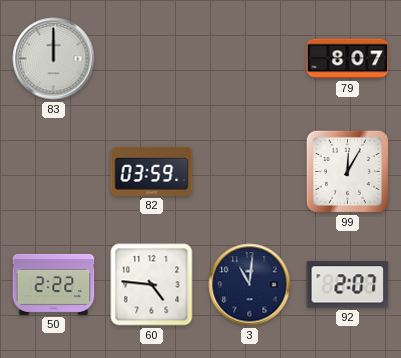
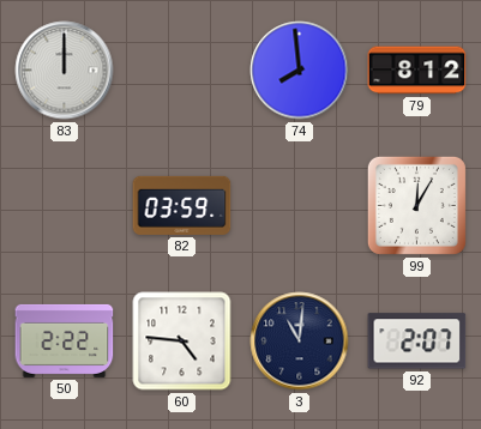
74: none -> 7:59
79: 8:07 -> 8:12
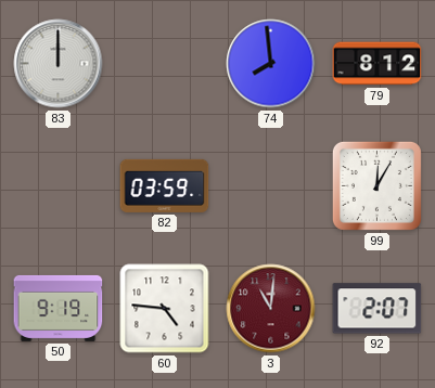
50: 2:22 -> 9:19
3 dial: navy -> burgundy
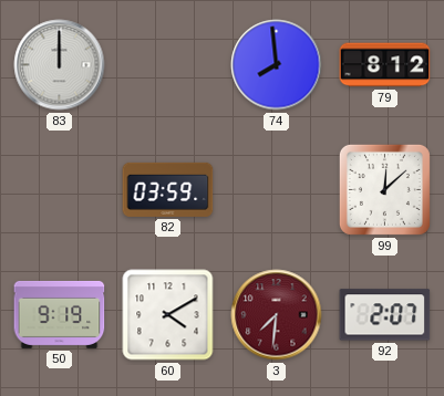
99: 12:05 -> 12:08
60: 4:46 -> 4:10
3: 11:01 -> 7:31
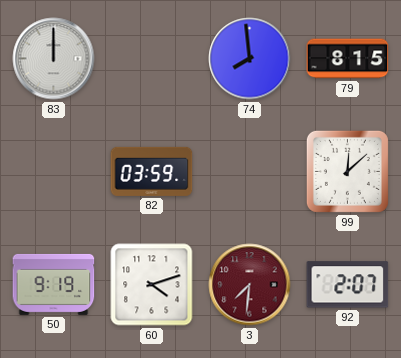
79: 8:12 -> 8:15
60: 4:10 -> 4:12
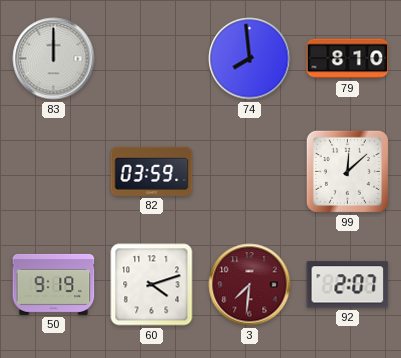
79: 8:15 -> 8:10
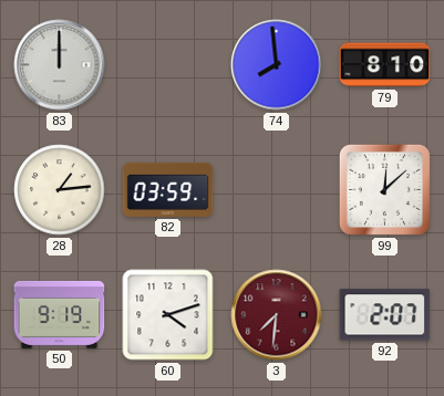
28: none -> 1:14
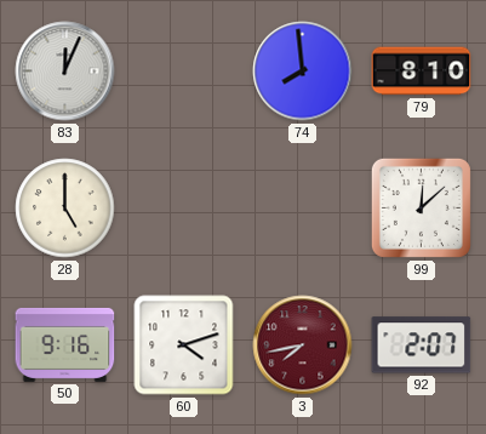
83: 12:00 -> 12:04
28: 1:14 -> 5:00
82: 03:59 -> none
50: 9:19 -> 9:16
3: 7:31 -> 7:43
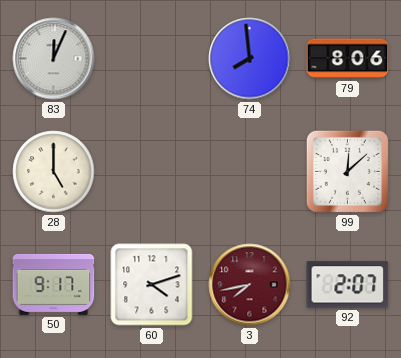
79: 8:10 -> 8:06
50: 9:16 -> 9:17
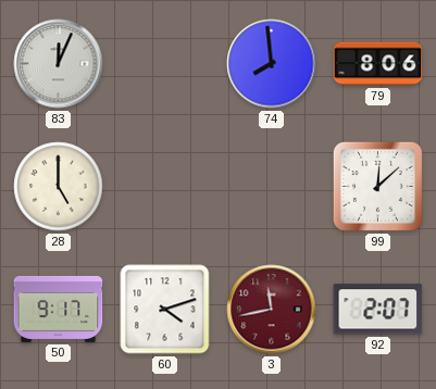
3: 7:43 -> 11:43
